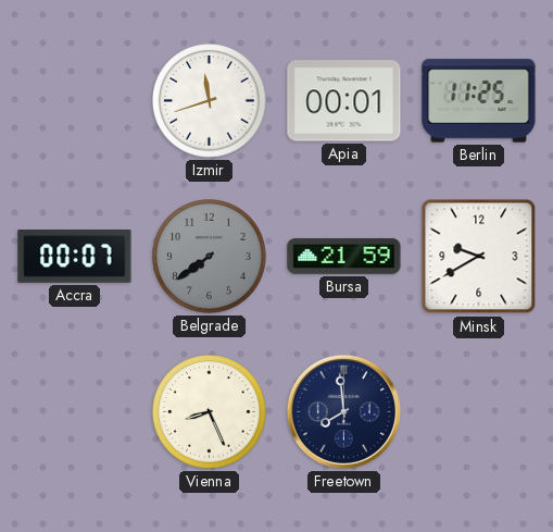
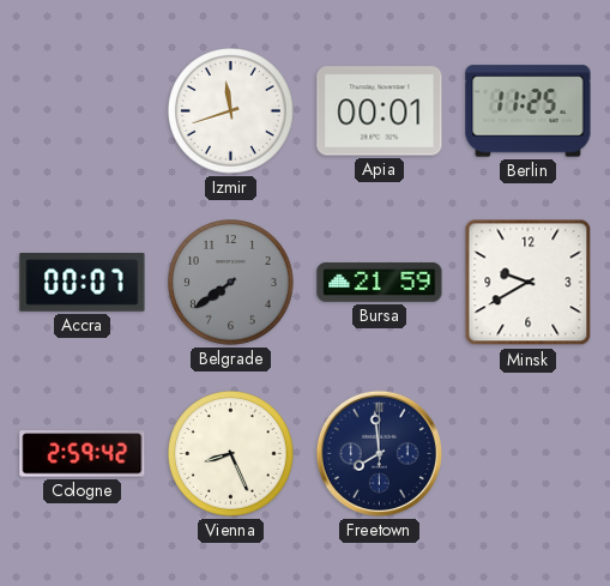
Cologne: none -> 2:59
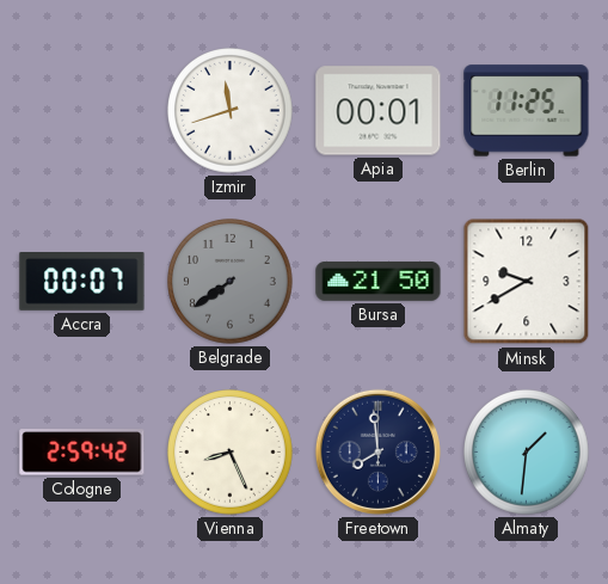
Bursa: 21:59 -> 21:50
Almaty: none -> 1:31
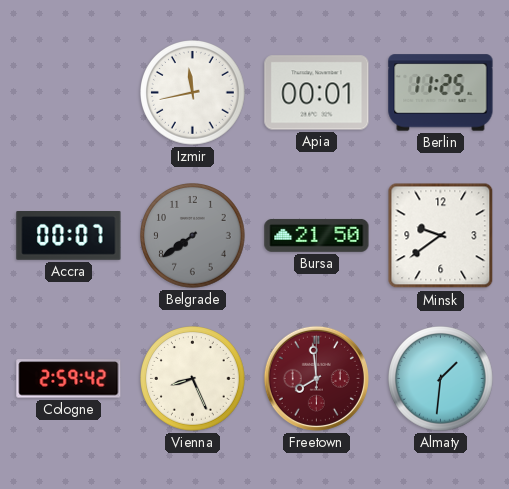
Izmir: 11:42 -> 11:43
Minsk: 9:40 -> 9:39
Freetown dial: navy -> burgundy
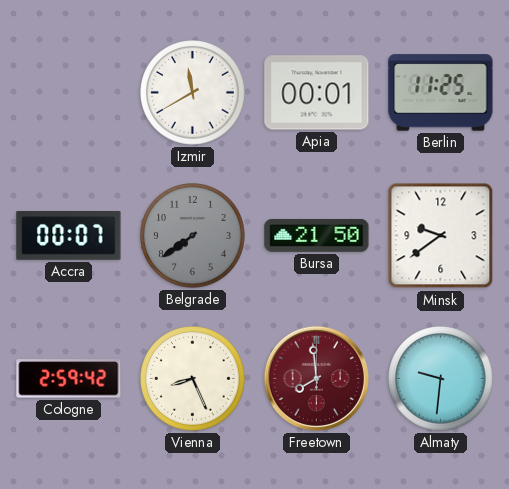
Izmir: 11:43 -> 11:40
Almaty: 1:31 -> 9:31
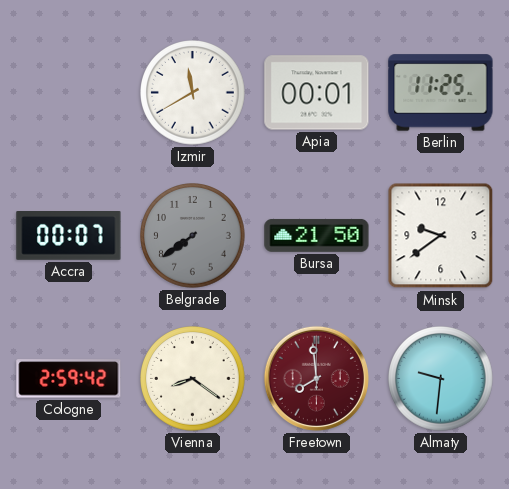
Vienna: 8:26 -> 8:21
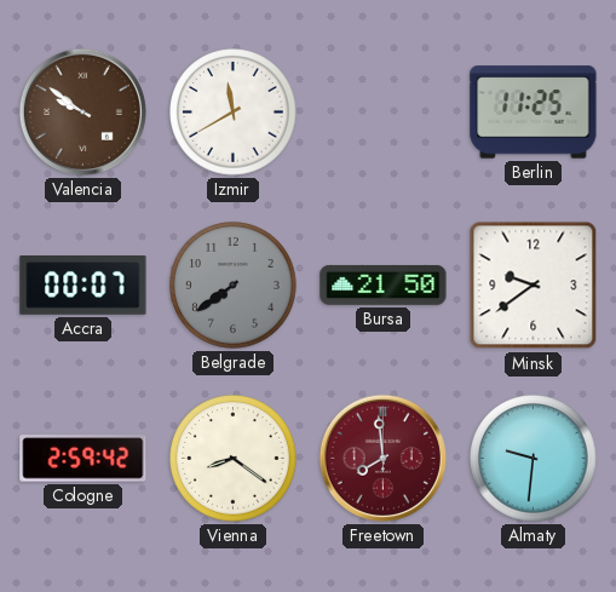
Valencia: none -> 9:51
Apia: 00:01 -> none
